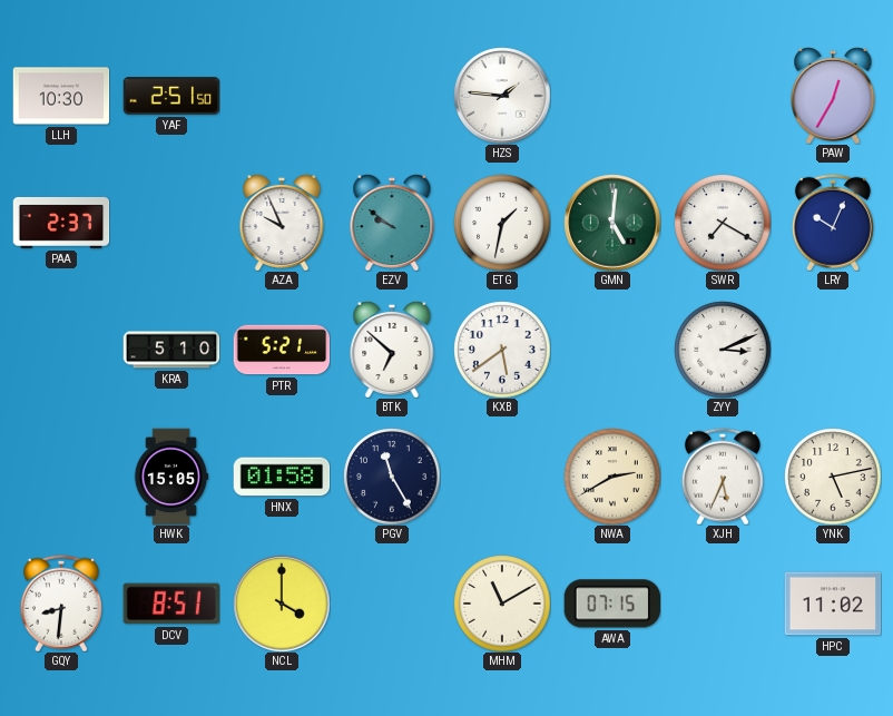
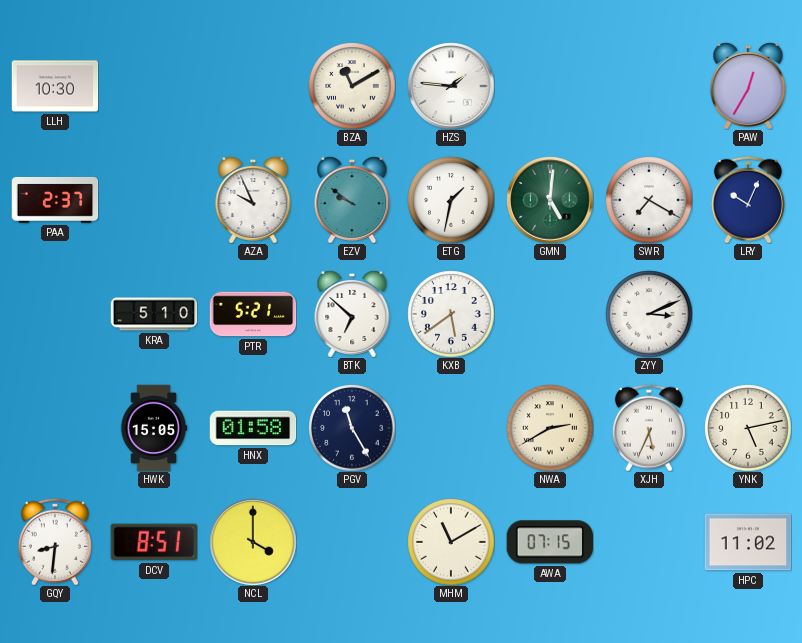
YAF: 2:51 -> none
BZA: none -> 11:10
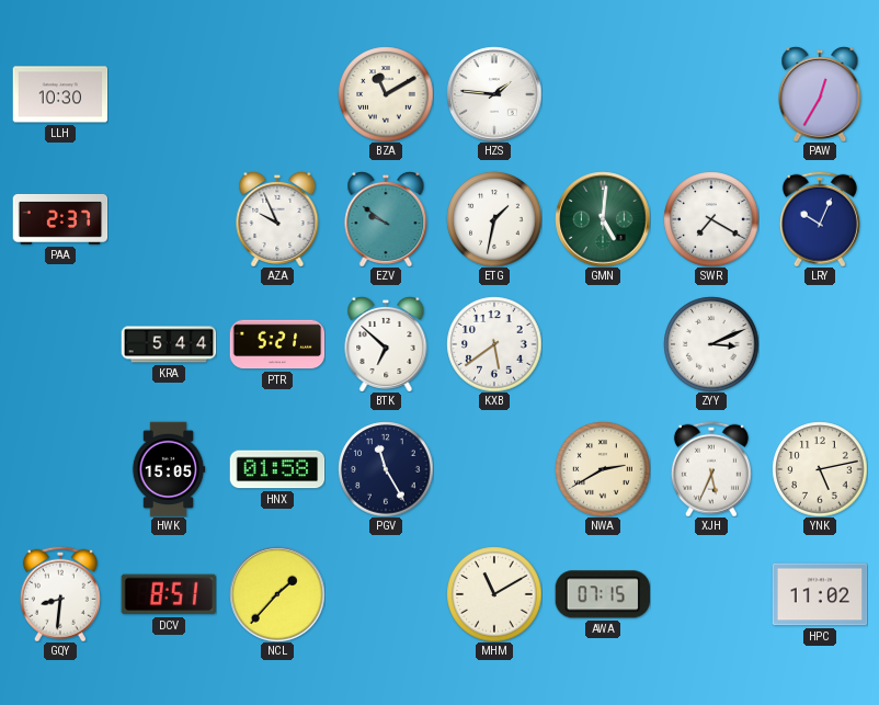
KRA: 5:10 -> 5:44
NCL: 4:00 -> 1:37
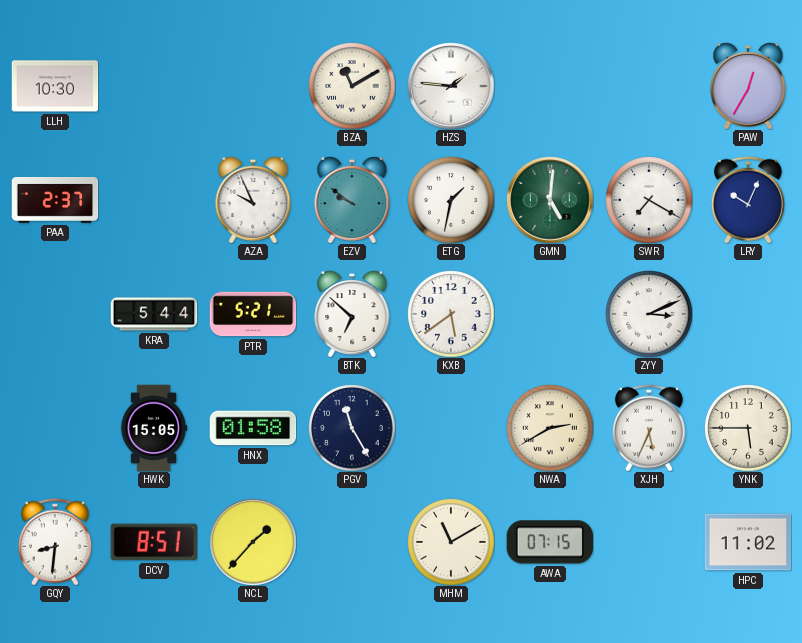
YNK: 5:13 -> 5:45
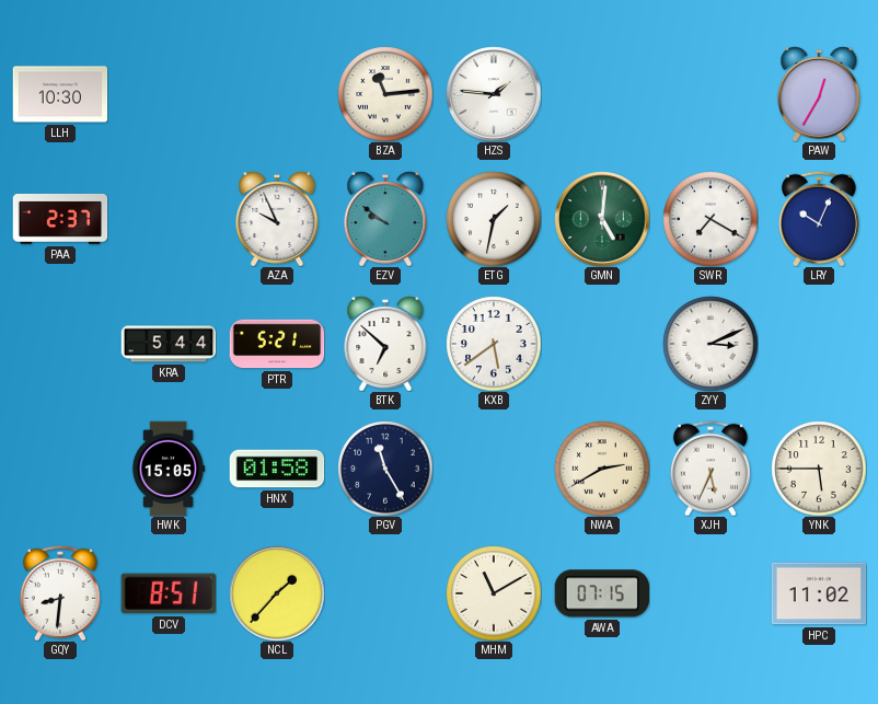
BZA: 11:10 -> 11:14
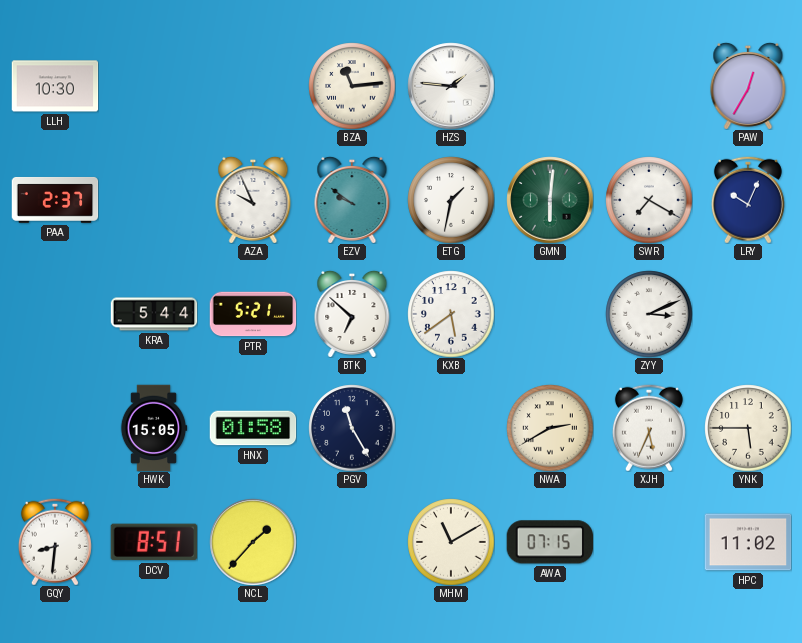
GMN: 5:01 -> 6:01
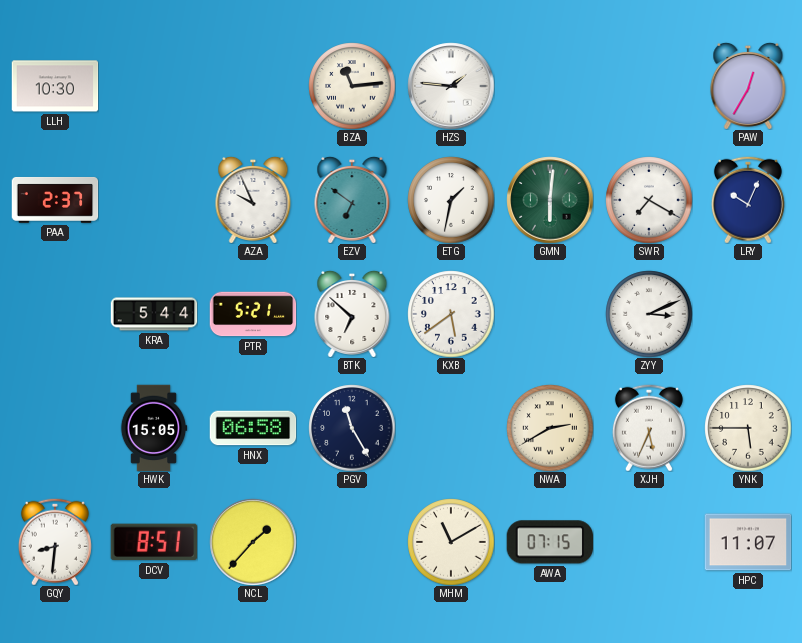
EZV: 9:51 -> 6:51
HNX: 01:58 -> 06:58
HPC: 11:02 -> 11:07
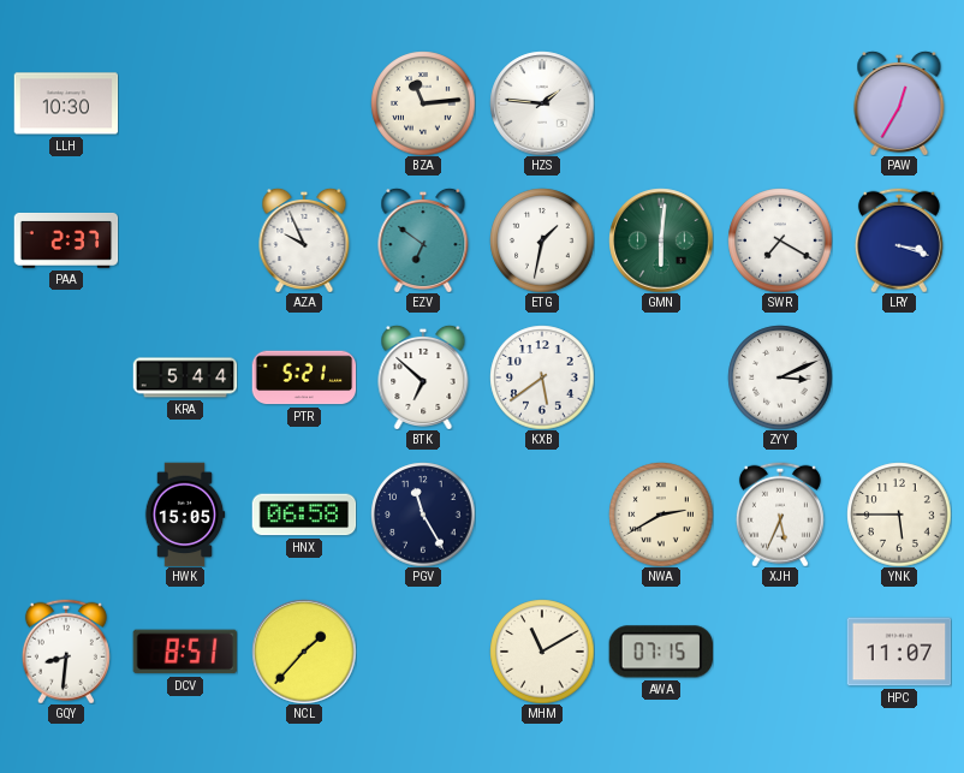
LRY: 10:04 -> 3:18
